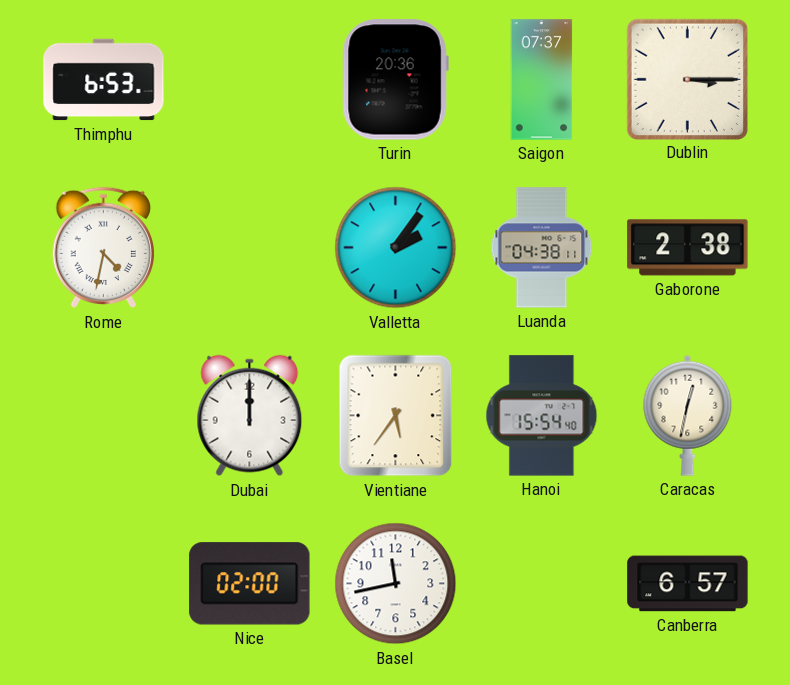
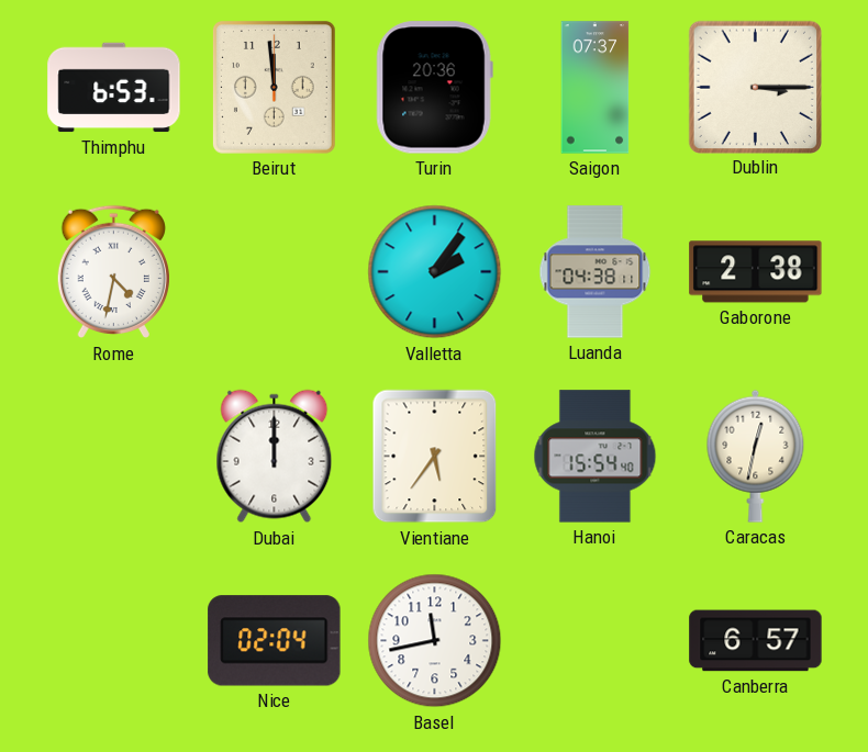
Beirut: none -> 11:59
Nice: 02:00 -> 02:04
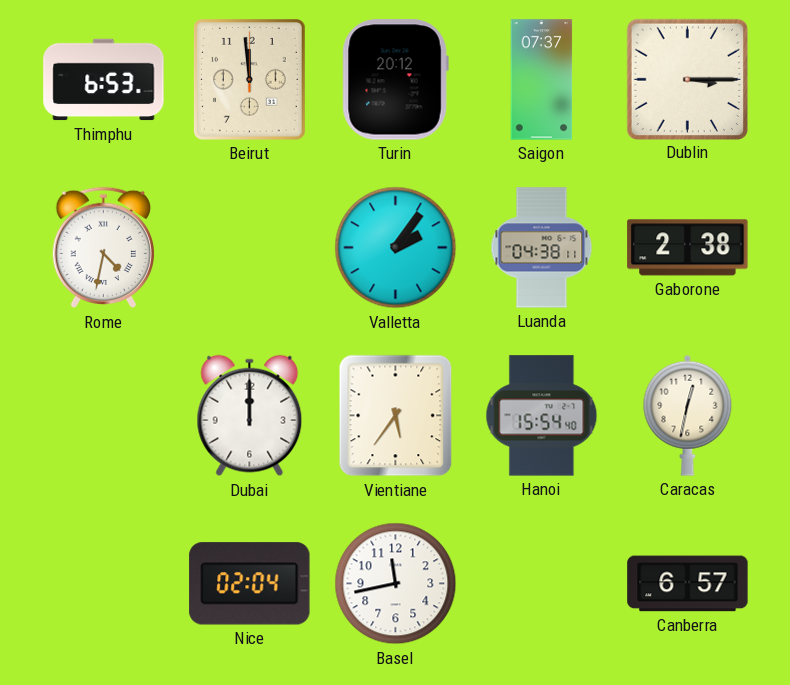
Turin: 20:36 -> 20:12
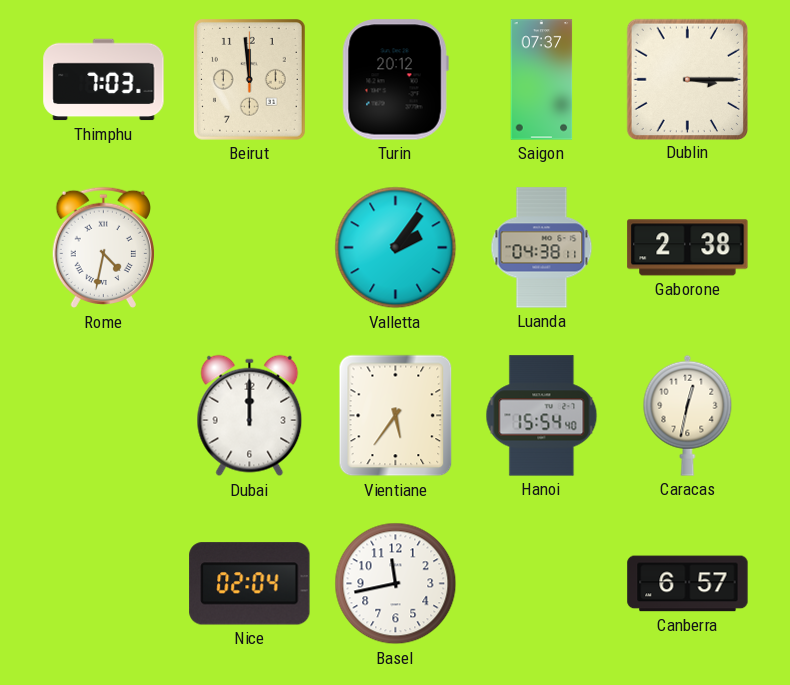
Thimphu: 6:53 -> 7:03
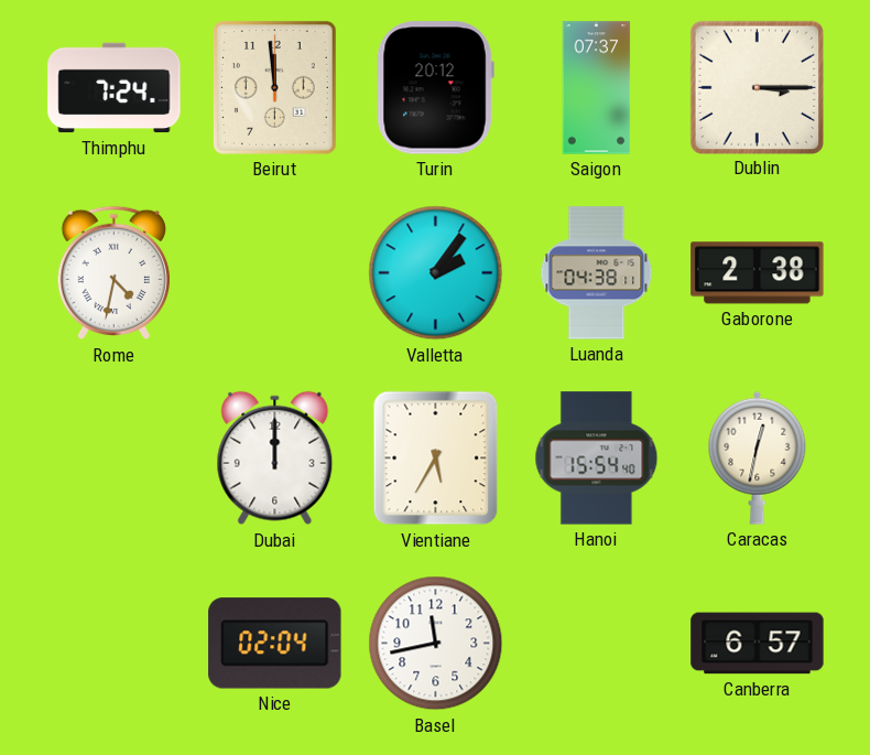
Thimphu: 7:03 -> 7:24
Vientiane: 5:36 -> 5:35
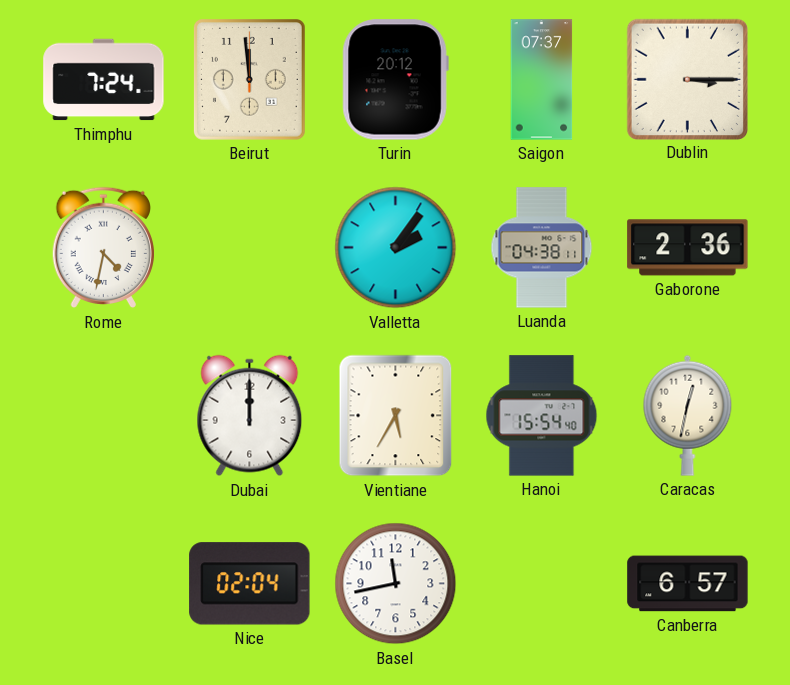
Gaborone: 2:38 -> 2:36
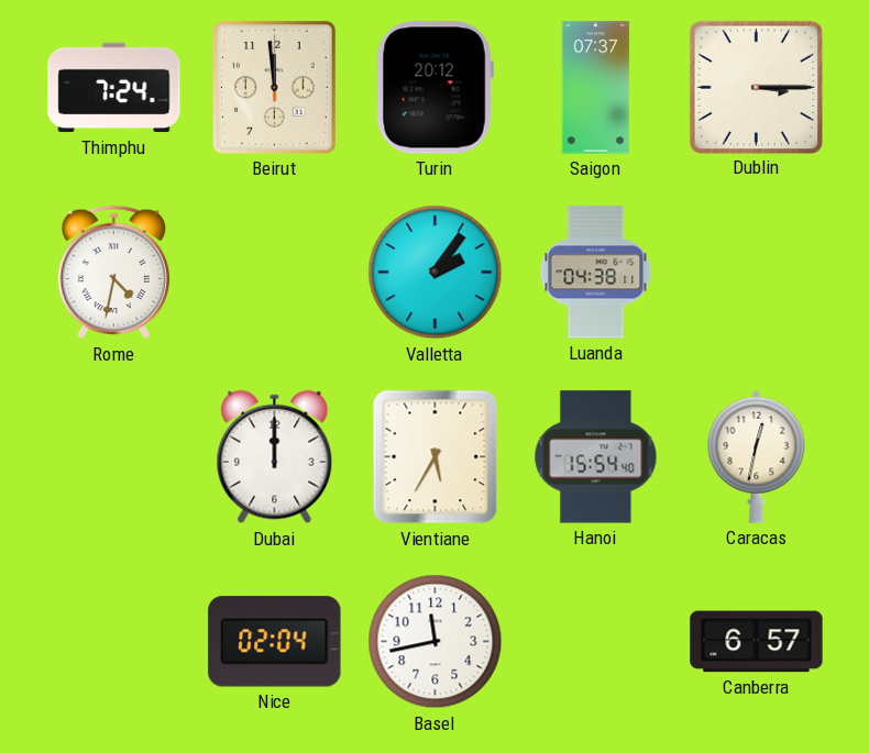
Gaborone: 2:36 -> none
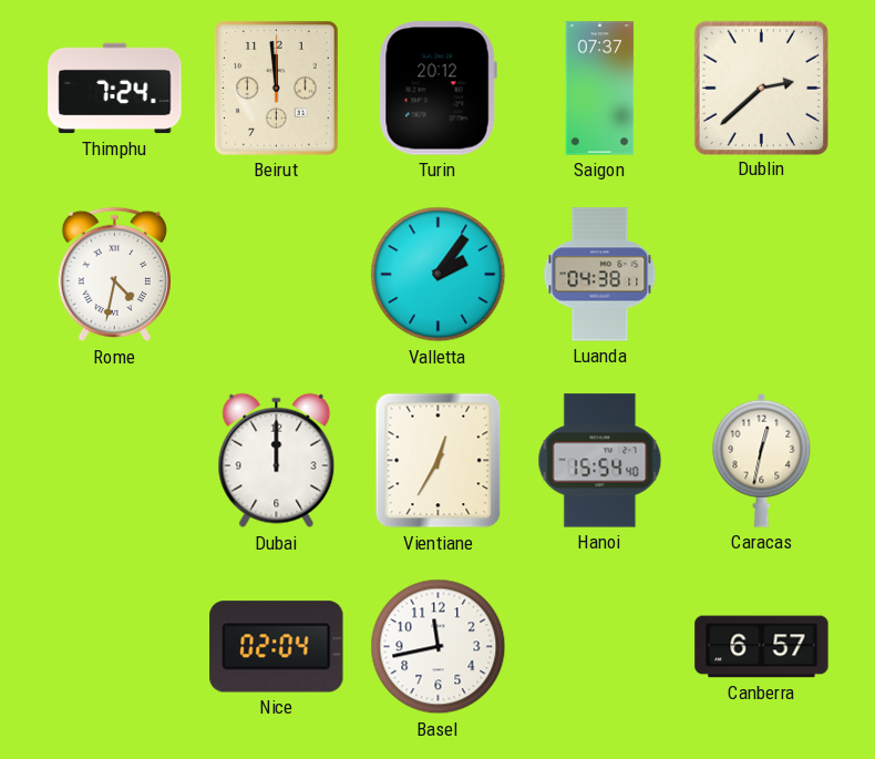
Dublin: 3:15 -> 2:38
Vientiane: 5:35 -> 12:35
